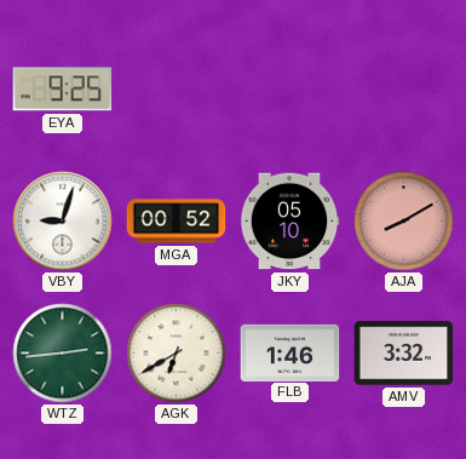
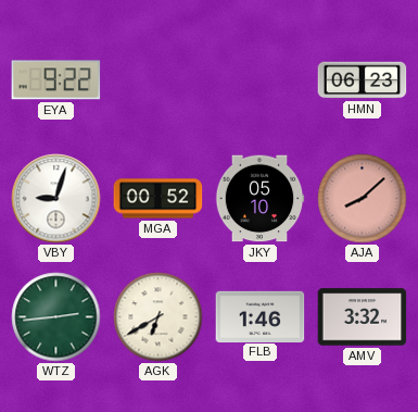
EYA: 9:25 -> 9:22
HMN: none -> 06:23
AJA: 8:10 -> 8:08
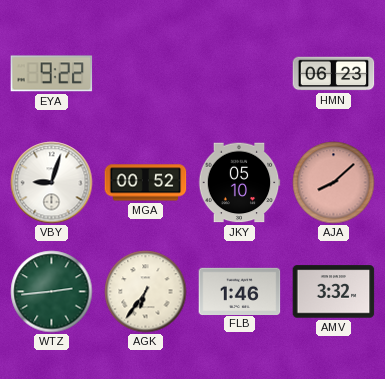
AGK: 6:40 -> 6:36
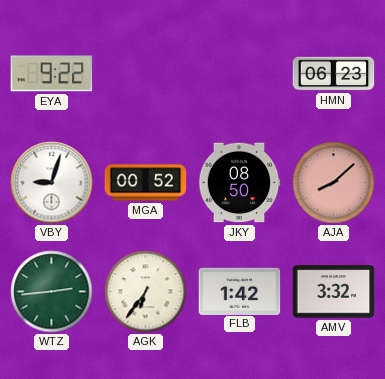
JKY: 05:10 -> 08:50
FLB: 1:46 -> 1:42
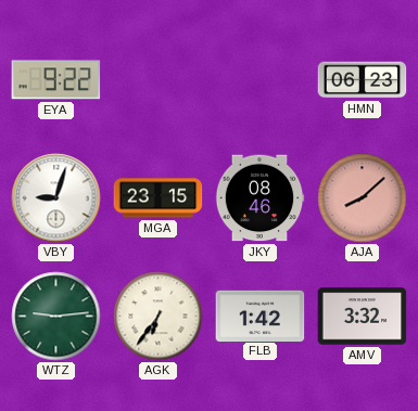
MGA: 00:52 -> 23:15
JKY: 08:50 -> 08:46
WTZ: 2:44 -> 9:14
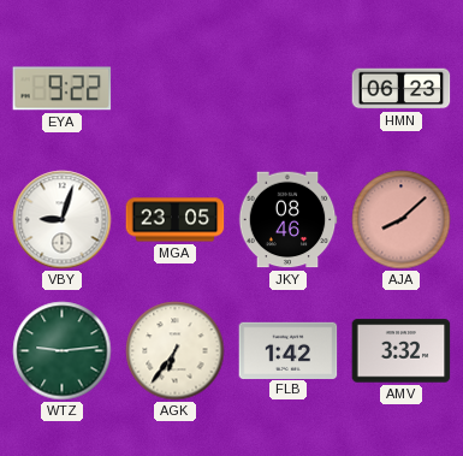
MGA: 23:15 -> 23:05
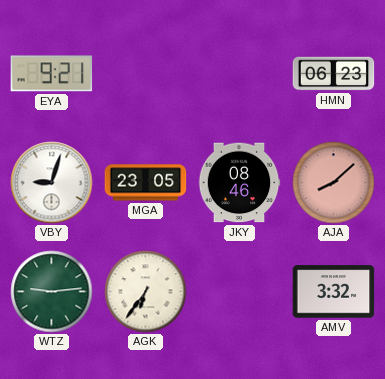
EYA: 9:22 -> 9:21
FLB: 1:42 -> none
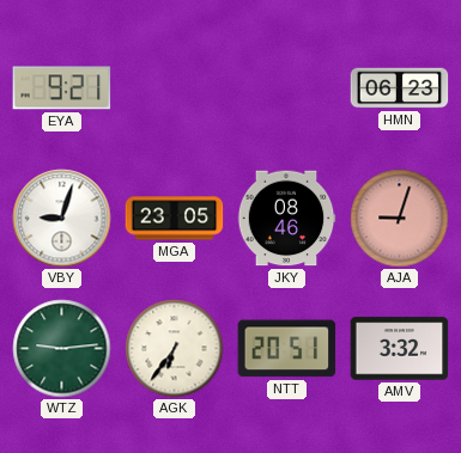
AJA: 8:08 -> 9:03
NTT: none -> 20:51
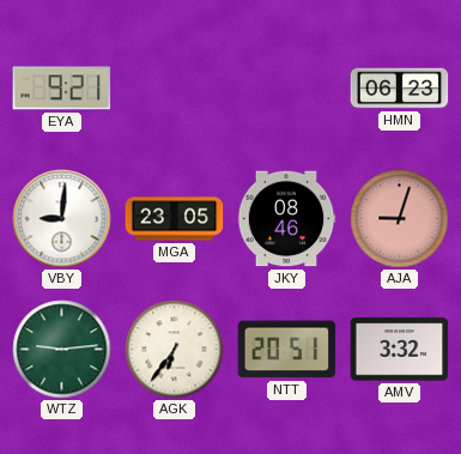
VBY: 9:03 -> 9:01
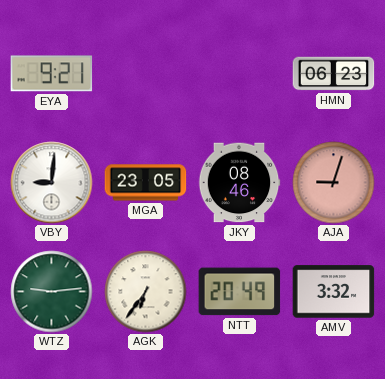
NTT: 20:51 -> 20:49
